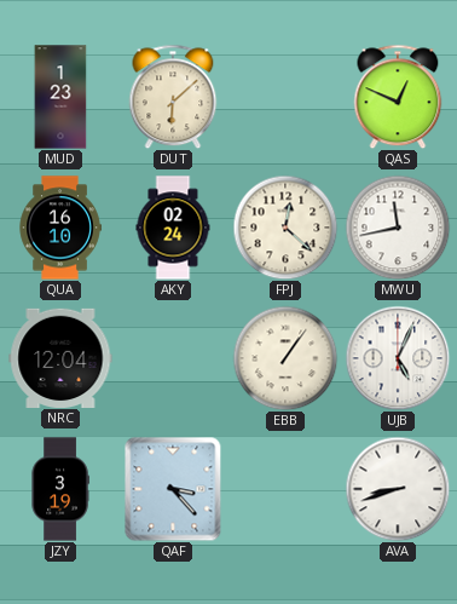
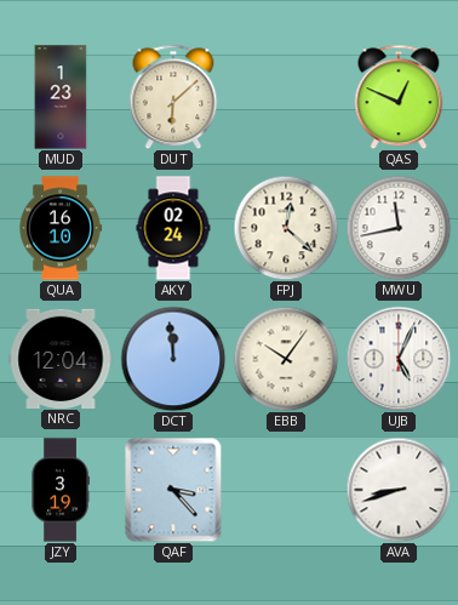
DCT: none -> 11:59
EBB: 1:06 -> 10:06
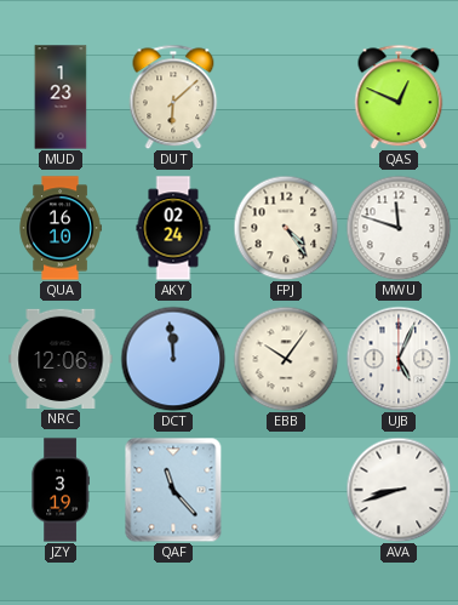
FPJ: 12:22 -> 4:24
MWU: 11:43 -> 11:48
NRC: 12:04 -> 12:06
QAF: 3:23 -> 11:23
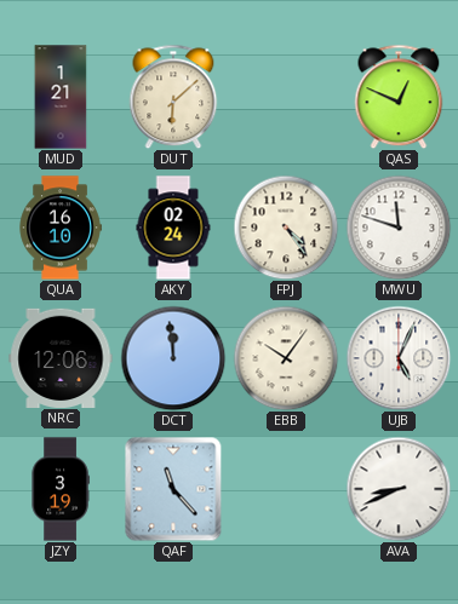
MUD: 1:23 -> 1:21
AVA: 8:42 -> 8:41
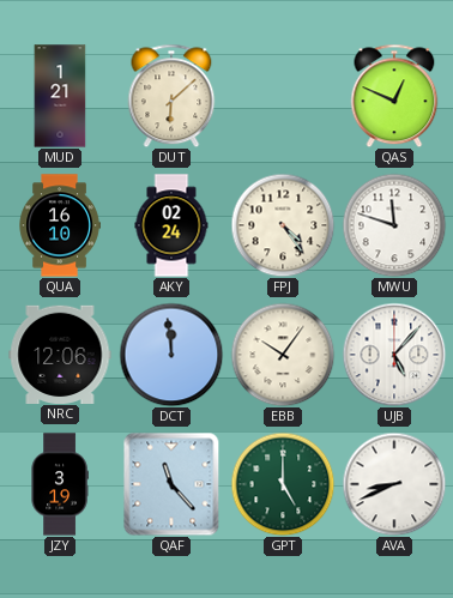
UJB: 5:04 -> 5:07
GPT: none -> 5:00
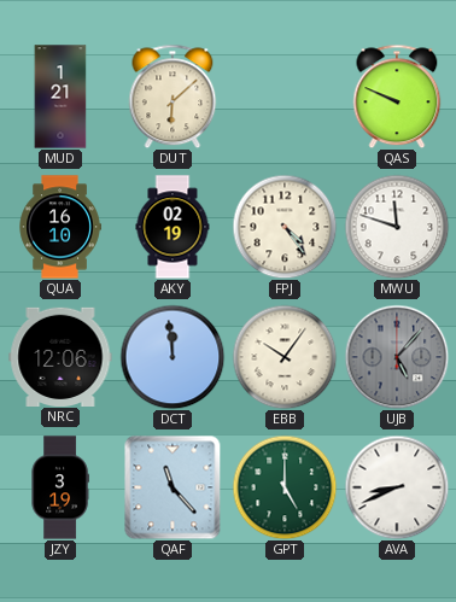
QAS: 12:49 -> 9:49
AKY: 02:24 -> 02:19
UJB dial: white -> grey
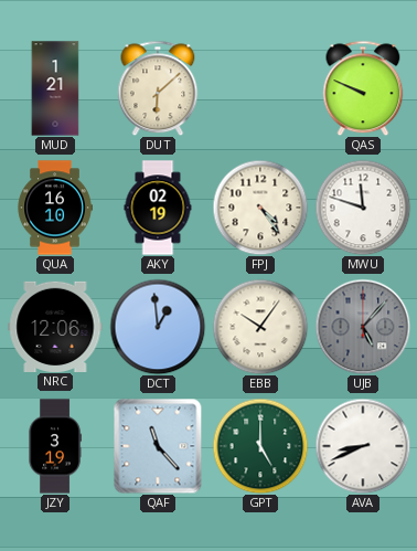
DCT: 11:59 -> 12:59
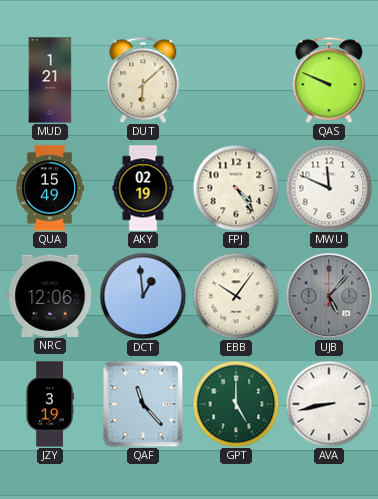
QUA: 16:10 -> 15:49
MWU: 11:48 -> 11:49
AVA: 8:41 -> 8:43
